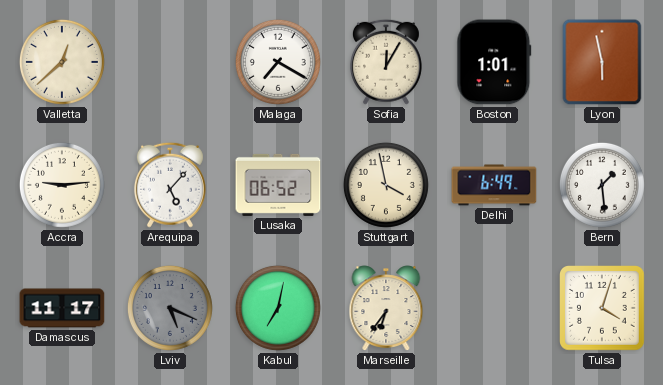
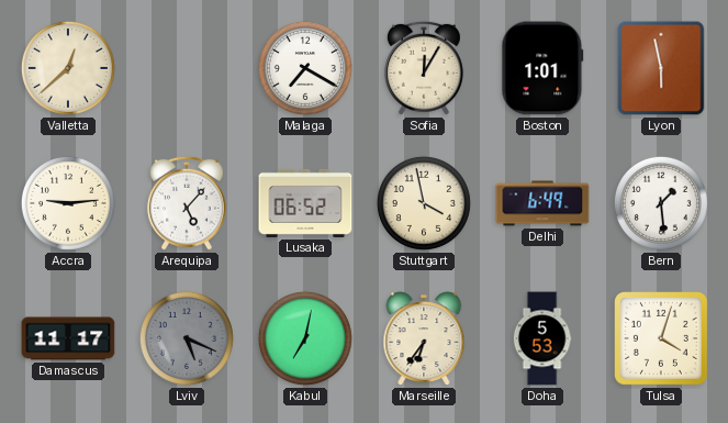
Doha: none -> 5:53
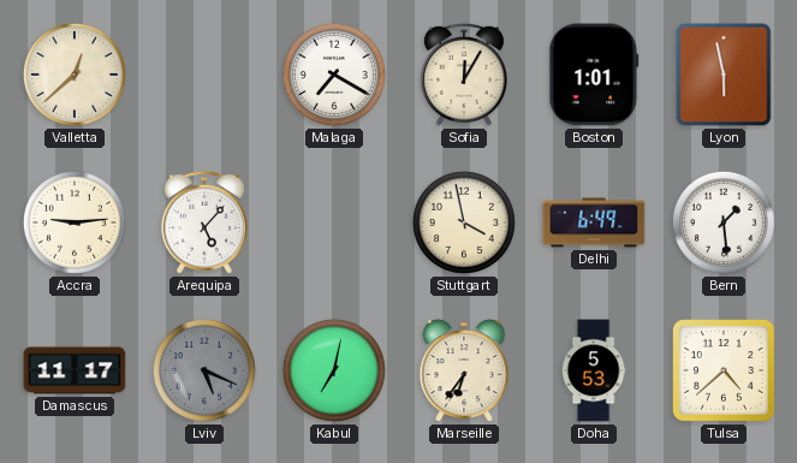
Lusaka: 06:52 -> none
Tulsa: 4:03 -> 4:38
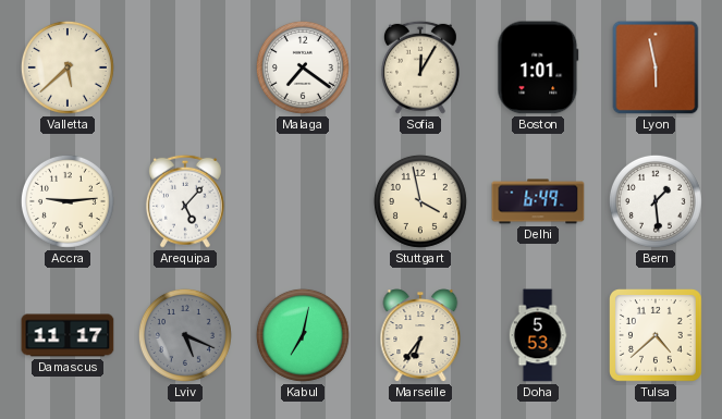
Valletta: 12:38 -> 5:38
Malaga: 7:20 -> 7:21
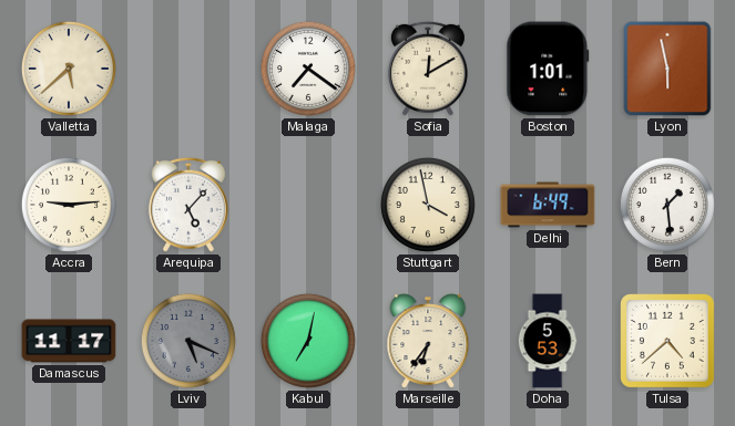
Sofia: 12:05 -> 12:10
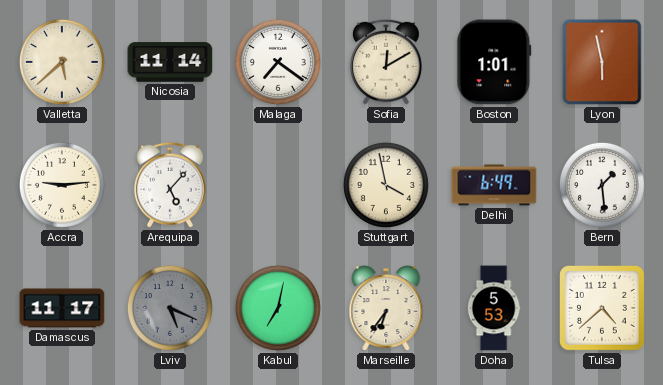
Nicosia: none -> 11:14
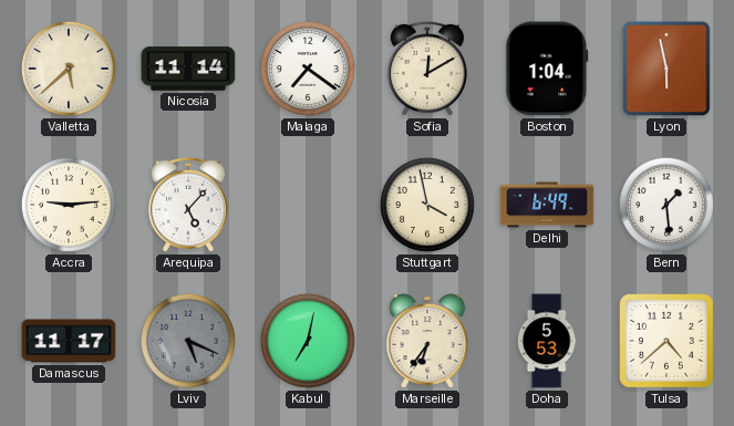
Boston: 1:01 -> 1:04
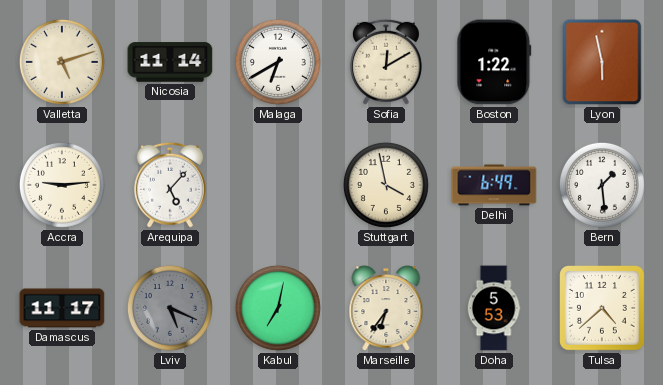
Valletta: 5:38 -> 5:12
Malaga: 7:21 -> 6:40
Boston: 1:04 -> 1:22
